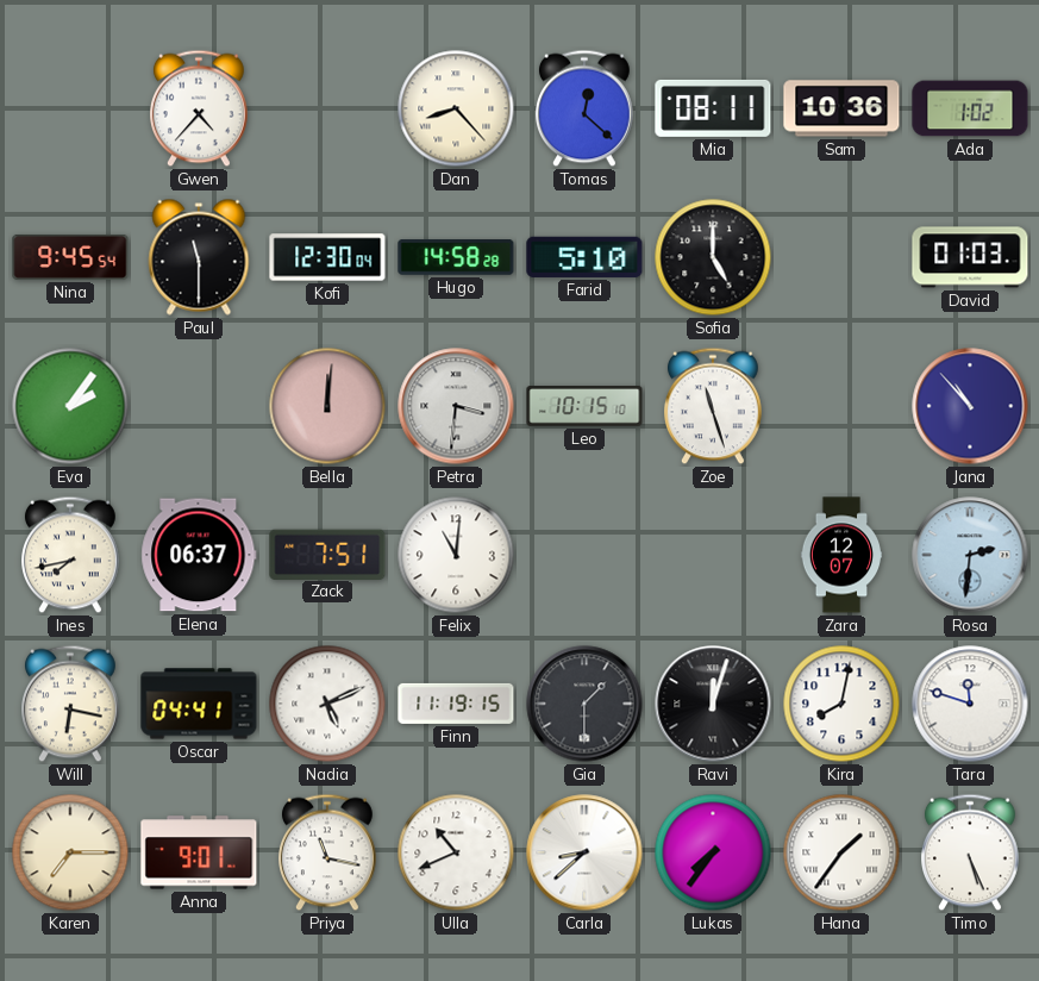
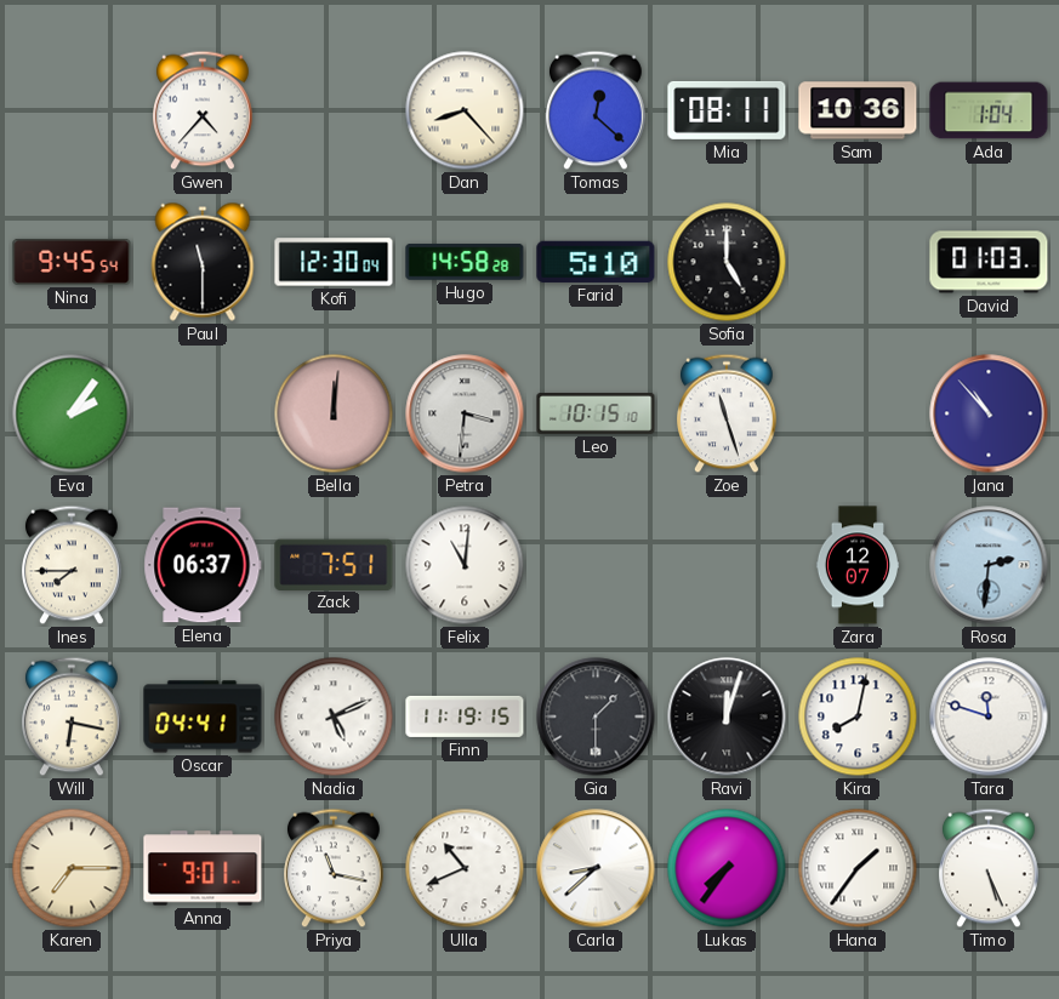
Ada: 1:02 -> 1:04
Ines: 7:43 -> 7:45
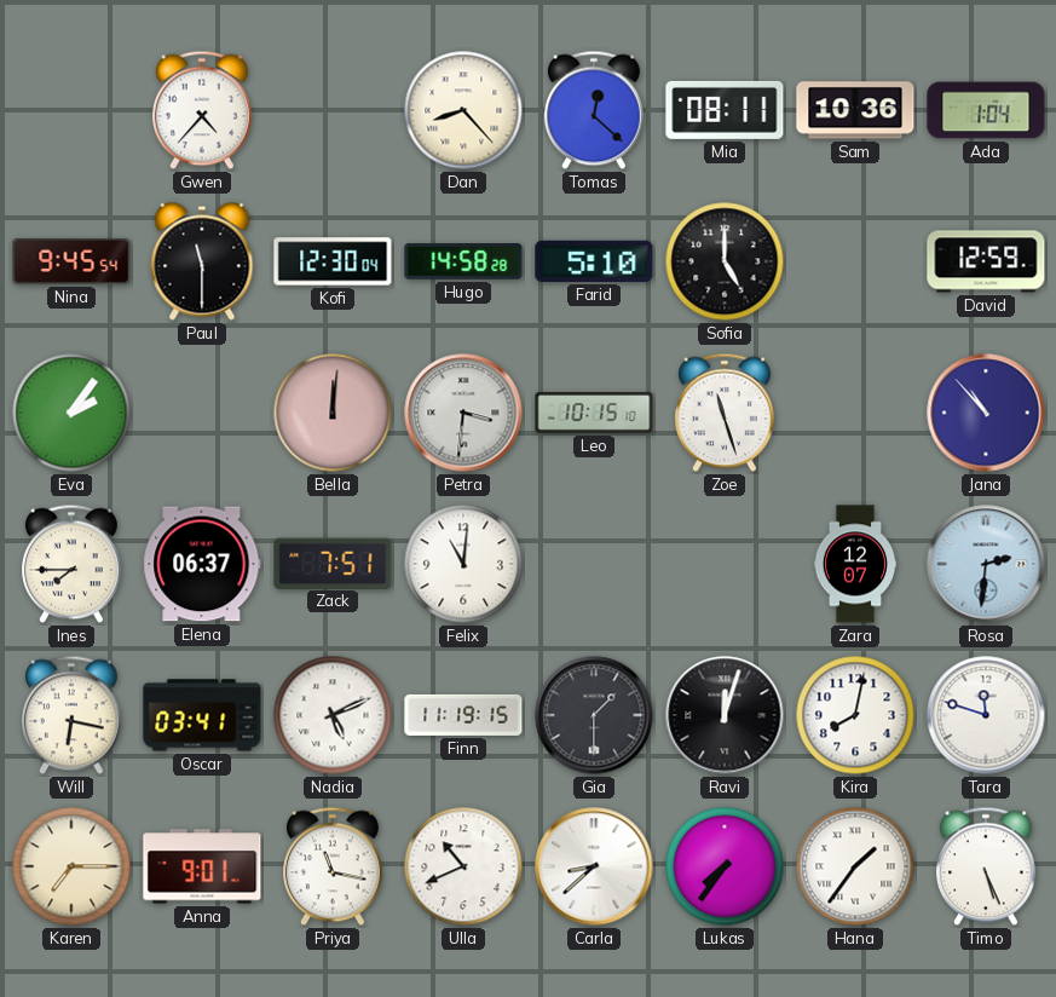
David: 01:03 -> 12:59
Oscar: 04:41 -> 03:41
